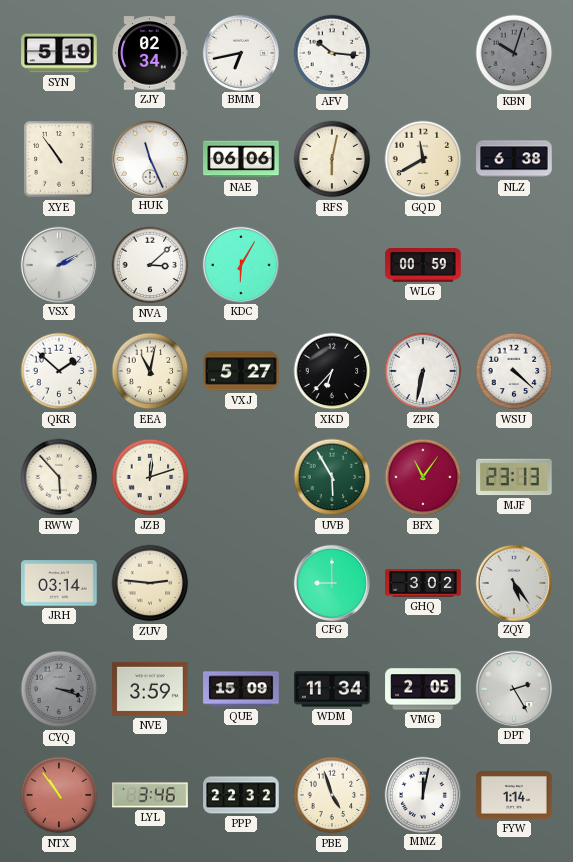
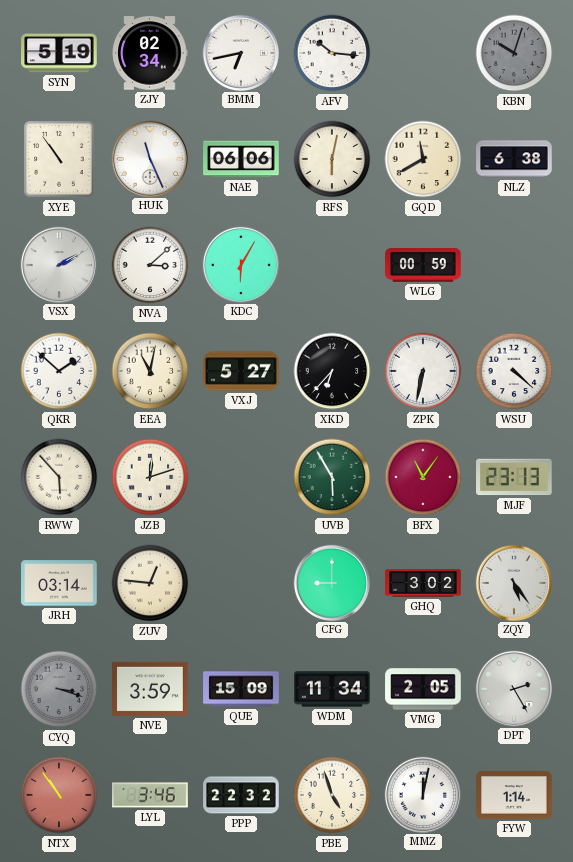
ZUV: 2:46 -> 12:46
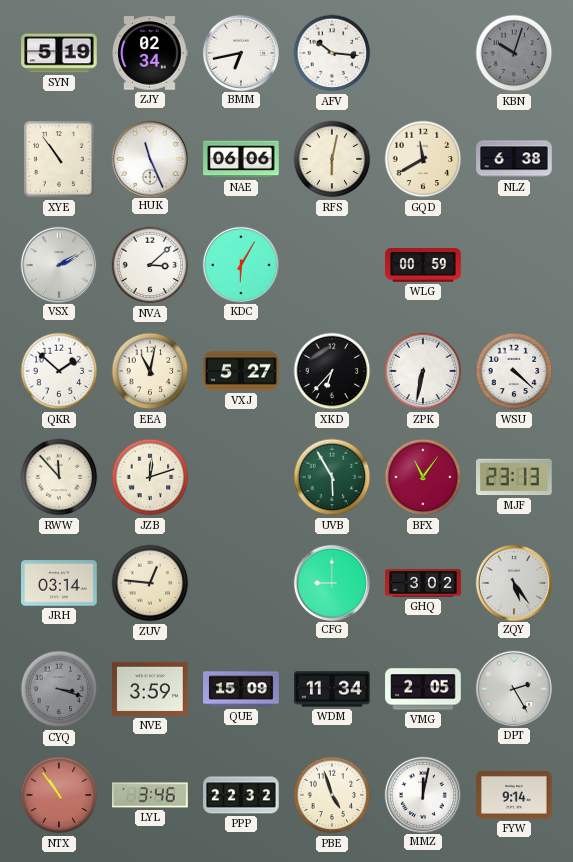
RWW: 5:53 -> 11:53
FYW: 1:14 -> 9:14
